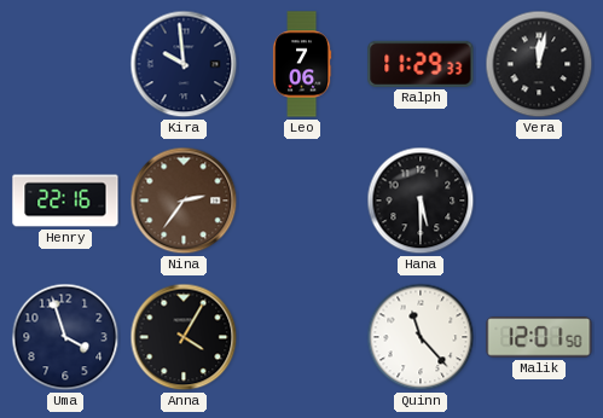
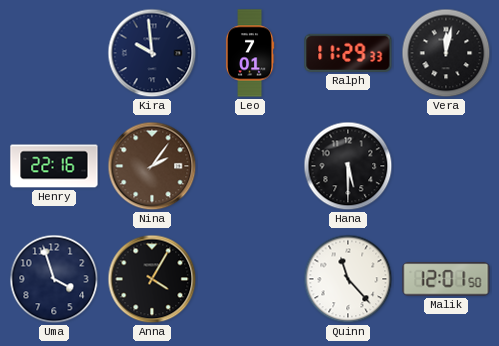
Leo: 7:06 -> 7:01
Nina: 2:36 -> 2:06
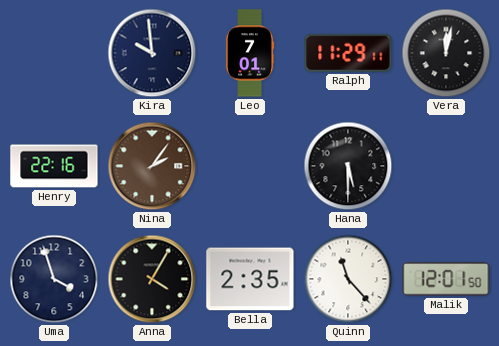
Ralph: 11:29:33 -> 11:29:11
Bella: none -> 2:35
